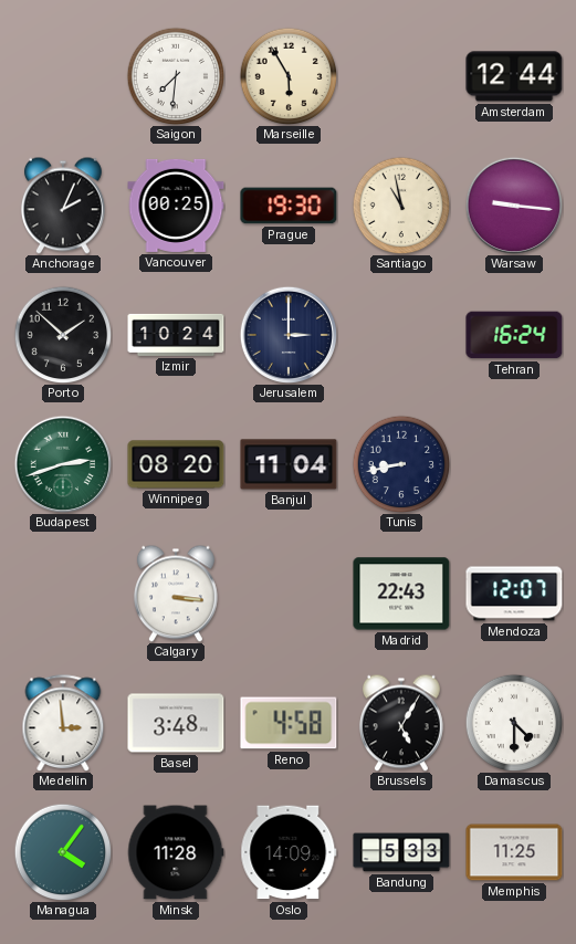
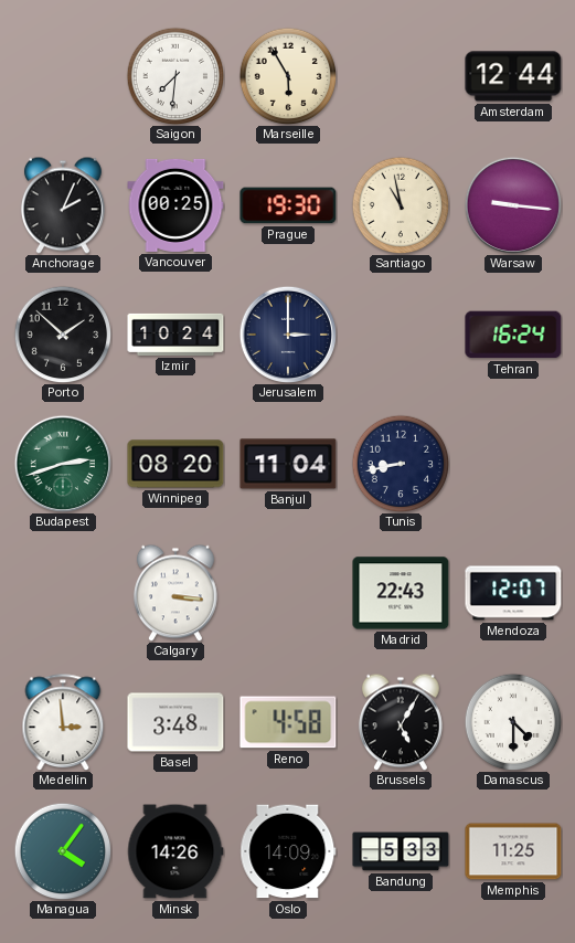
Minsk: 11:28 -> 14:26
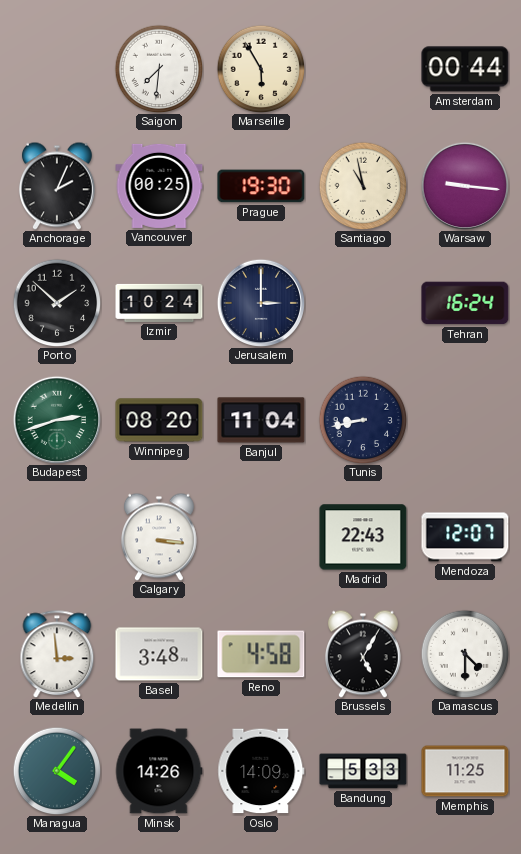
Amsterdam: 12:44 -> 00:44
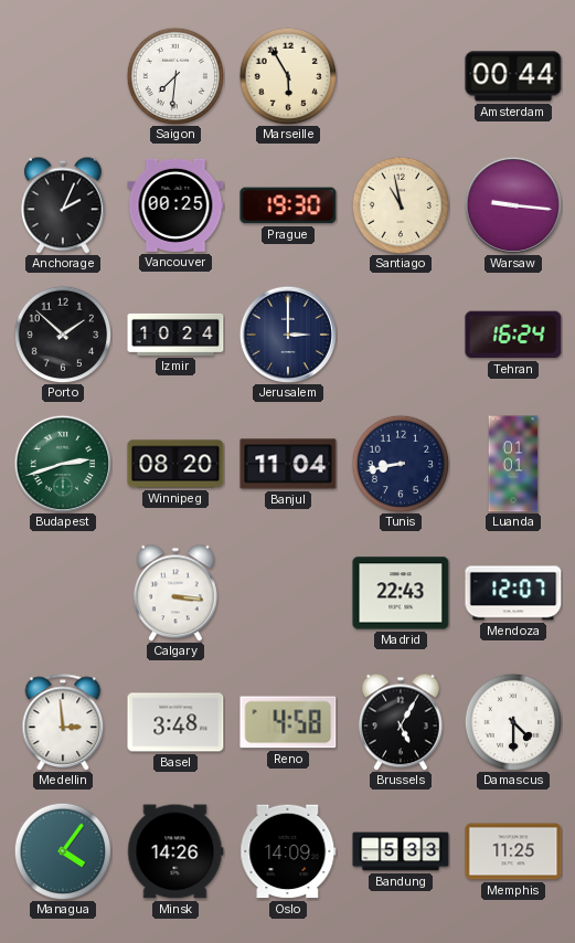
Luanda: none -> 01:01
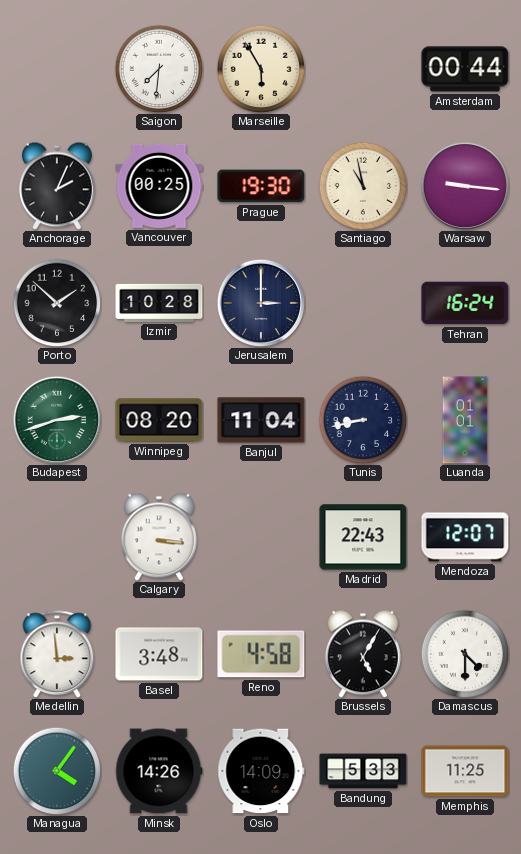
Izmir: 10:24 -> 10:28
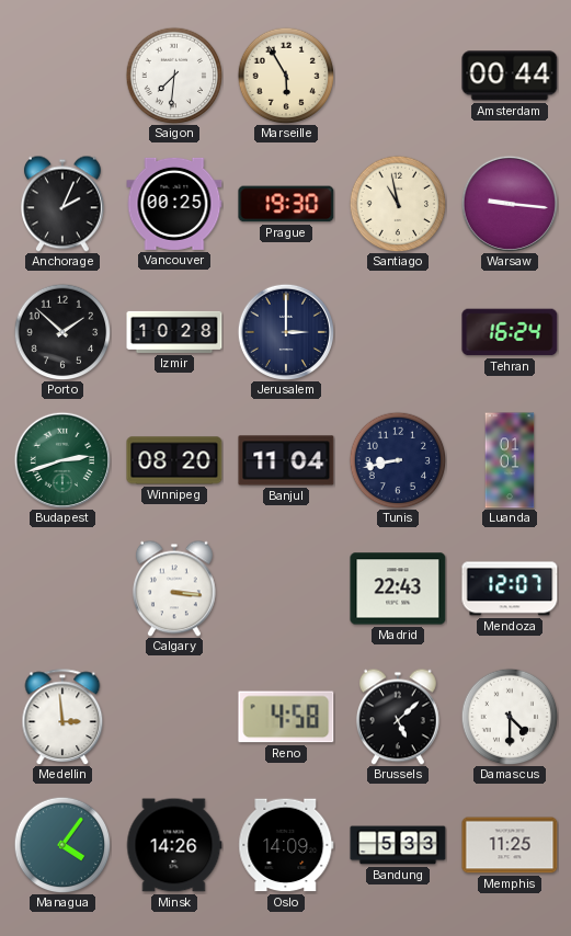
Basel: 3:48 -> none
Brussels: 5:05 -> 5:08
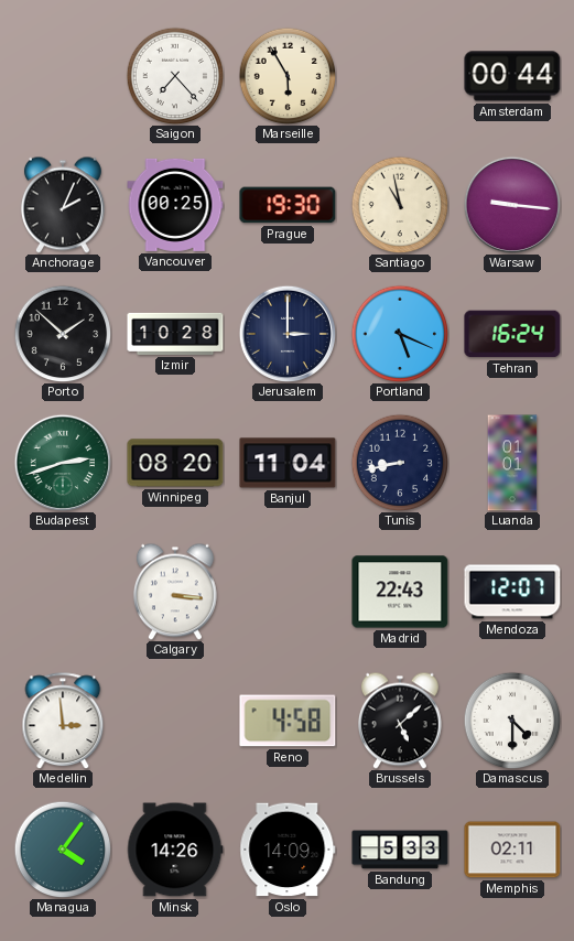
Saigon: 7:31 -> 7:23
Portland: none -> 5:19
Memphis: 11:25 -> 02:11
